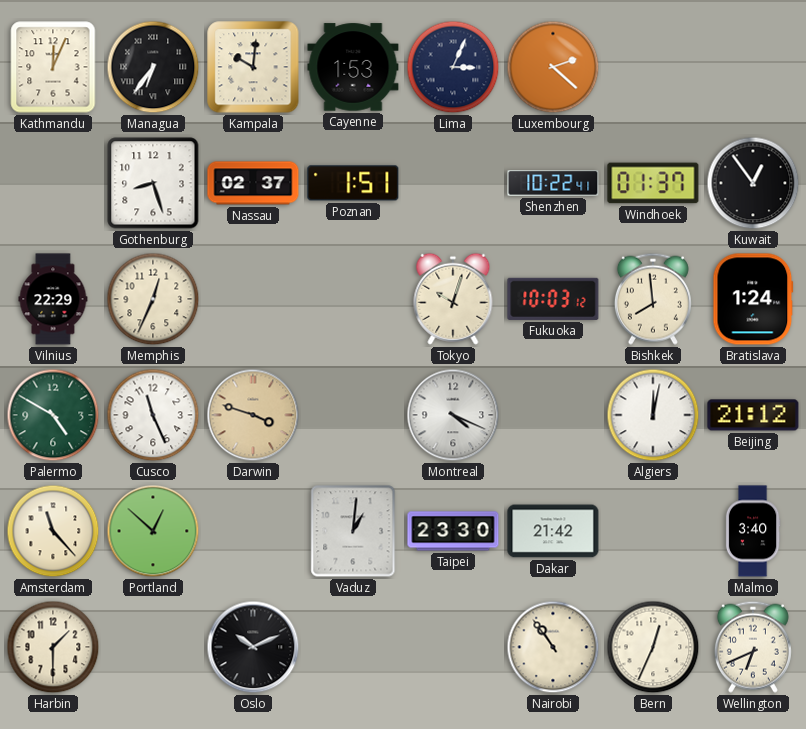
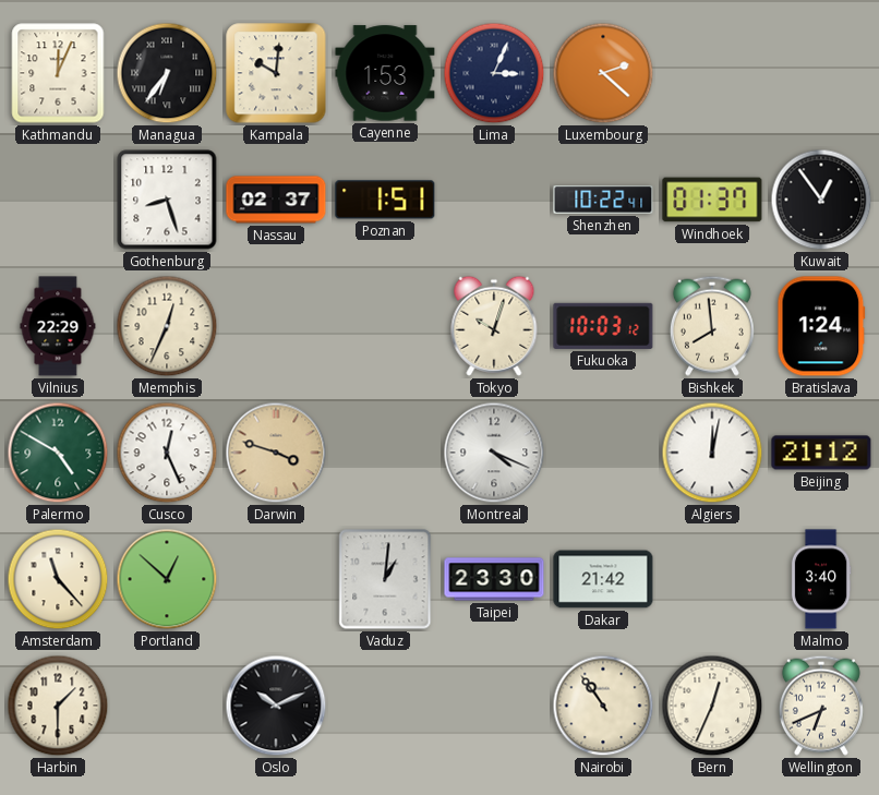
Cusco: 11:26 -> 12:26
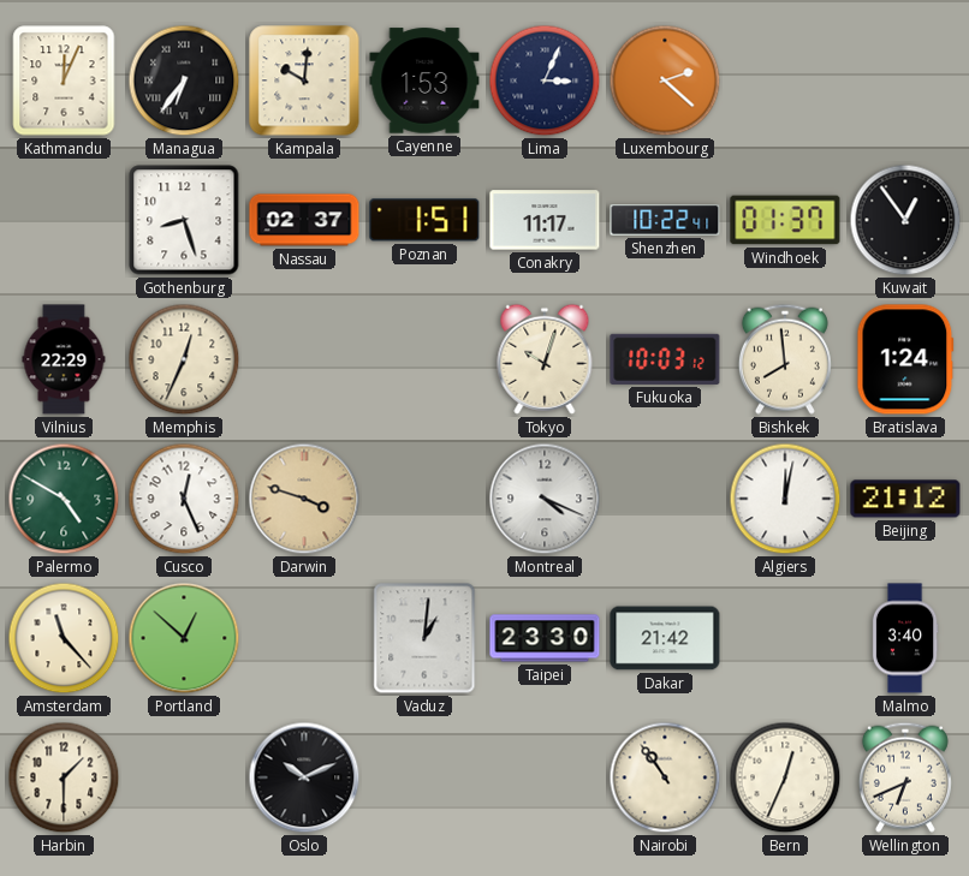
Conakry: none -> 11:17
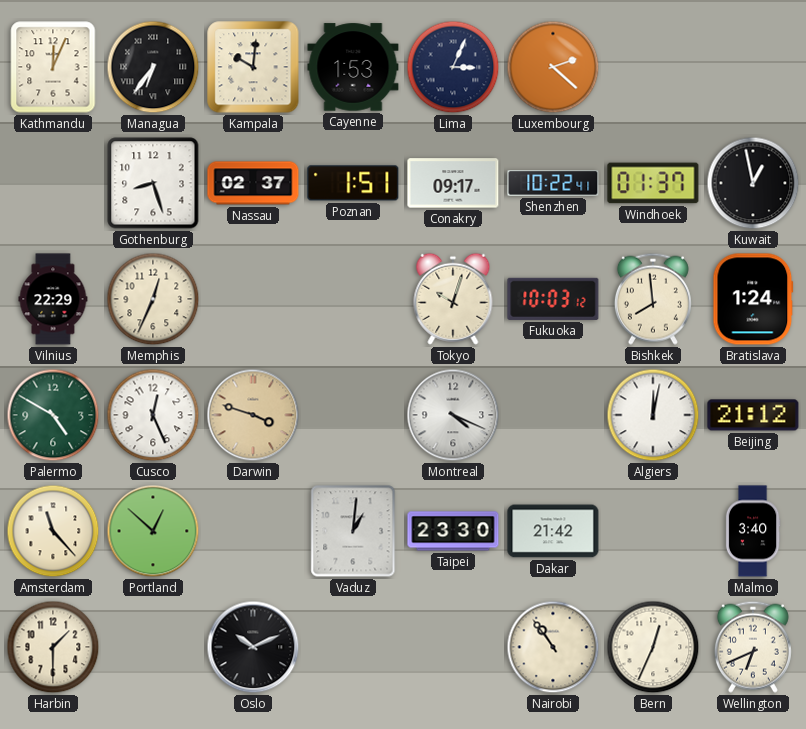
Conakry: 11:17 -> 09:17
Kuwait: 12:54 -> 12:58
